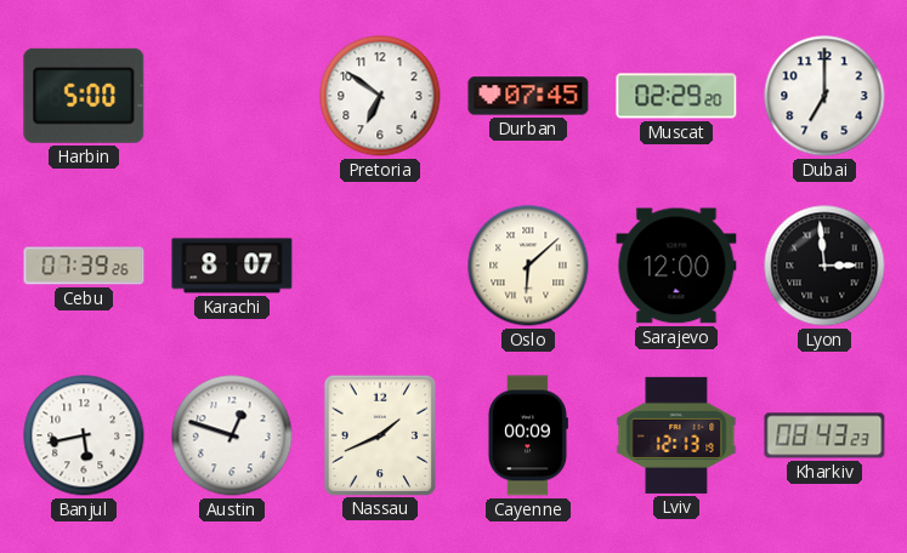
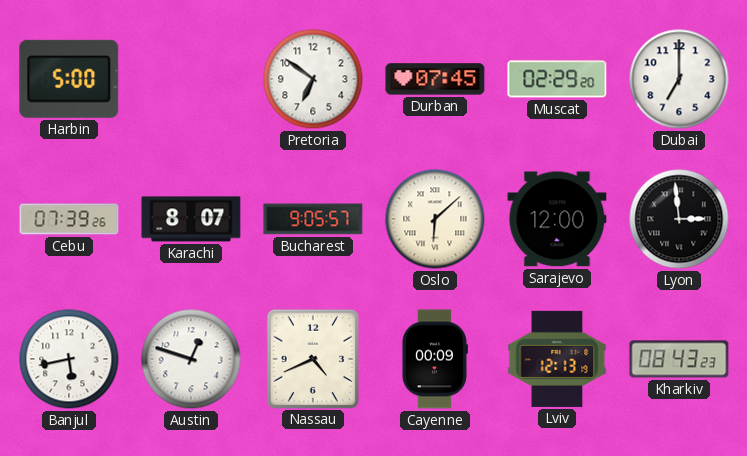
Bucharest: none -> 9:05
Nassau: 1:41 -> 4:41
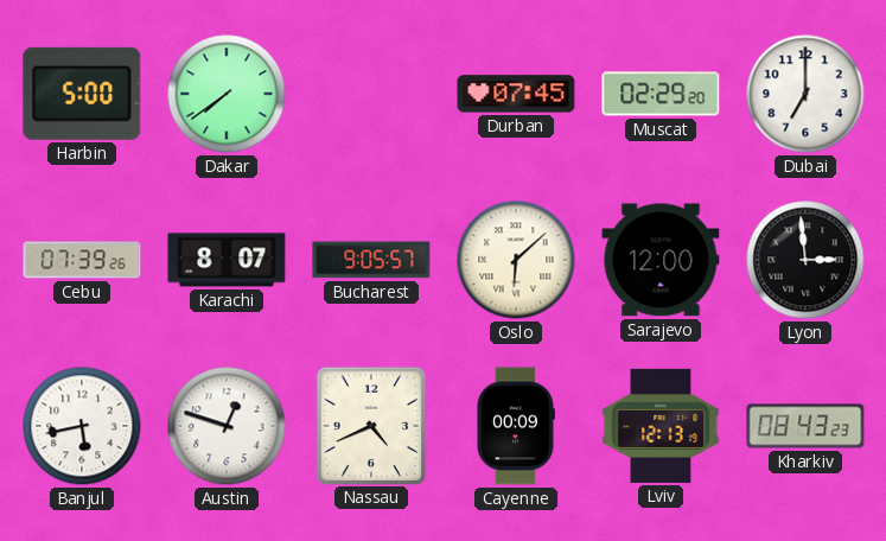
Dakar: none -> 7:39
Pretoria: 6:51 -> none
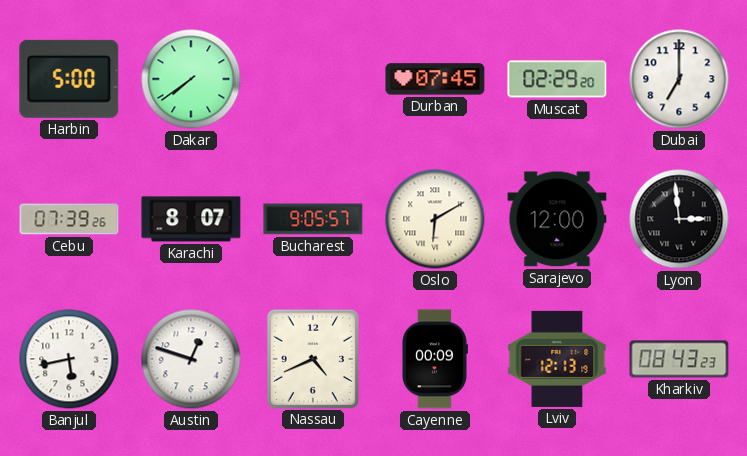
Oslo: 6:08 -> 6:10
